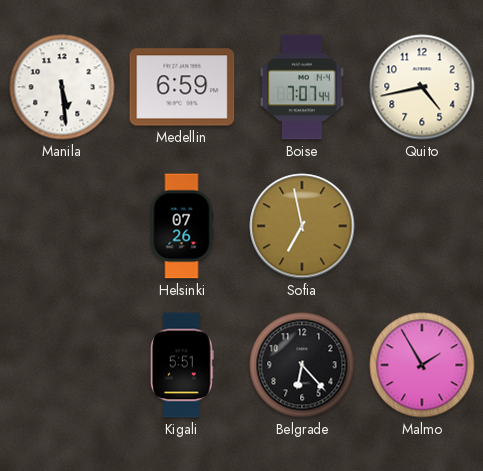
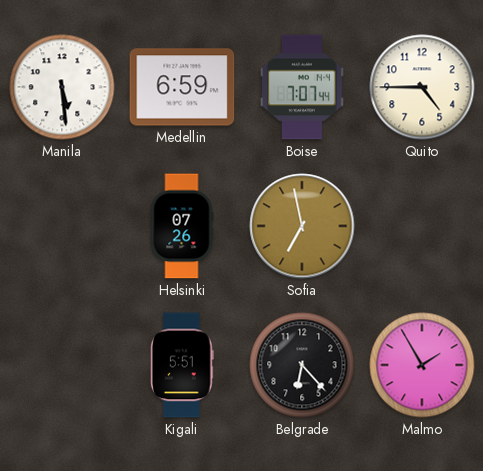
Quito: 4:43 -> 4:45
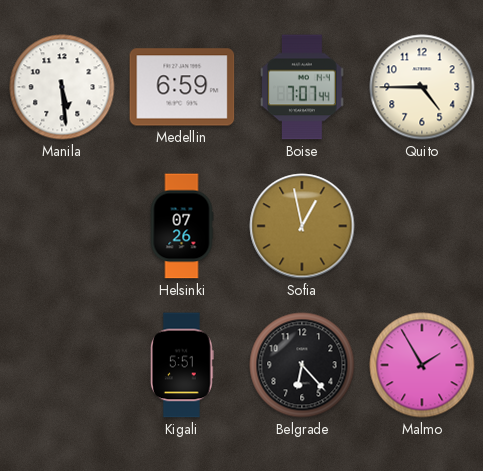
Sofia: 6:58 -> 12:58
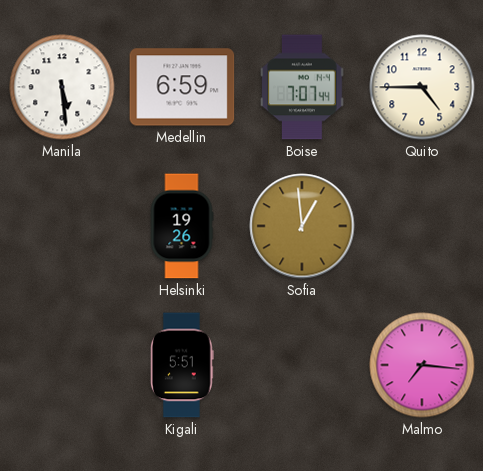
Helsinki: 07:26 -> 19:26
Sofia: 12:58 -> 12:59
Belgrade: 6:23 -> none
Malmo: 1:55 -> 7:16
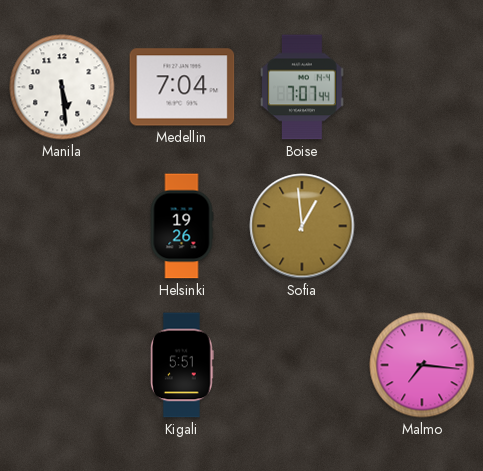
Medellin: 6:59 -> 7:04
Quito: 4:45 -> none
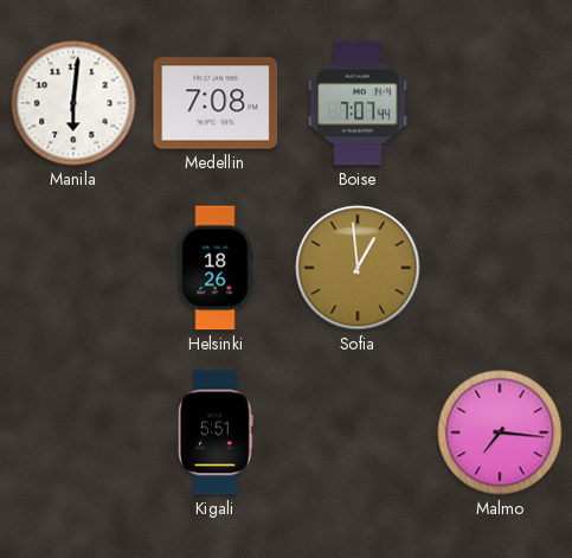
Manila: 5:29 -> 6:01
Medellin: 7:04 -> 7:08
Helsinki: 19:26 -> 18:26
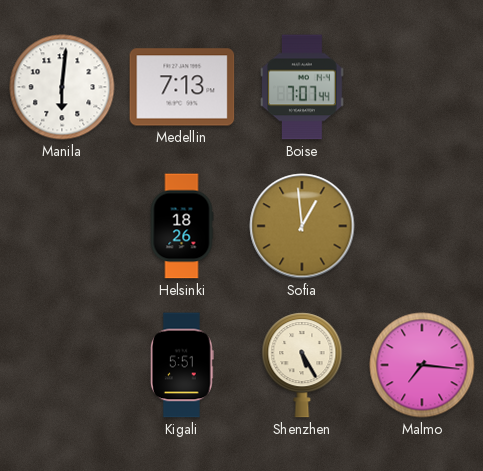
Medellin: 7:08 -> 7:13
Shenzhen: none -> 5:25
